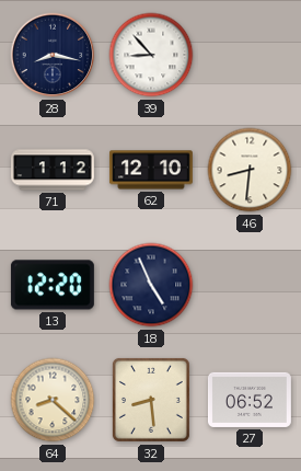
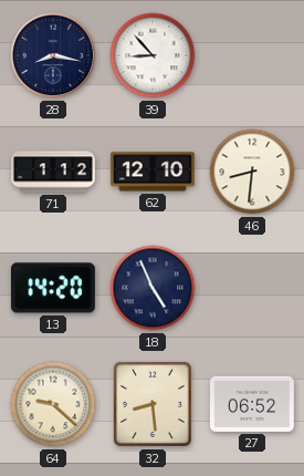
13: 12:20 -> 14:20
64: 8:22 -> 9:22
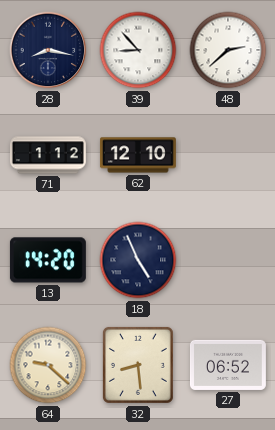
48: none -> 2:38
46: 8:31 -> none
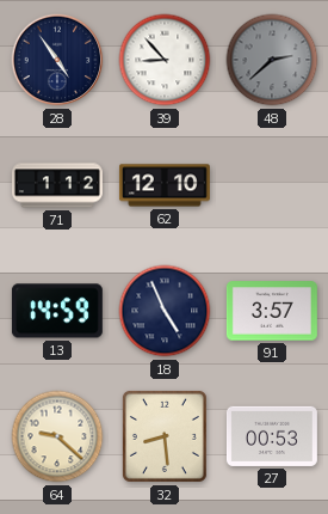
28: 8:17 -> 4:54
48 dial: white -> grey
13: 14:20 -> 14:59
91: none -> 3:57
27: 06:52 -> 00:53
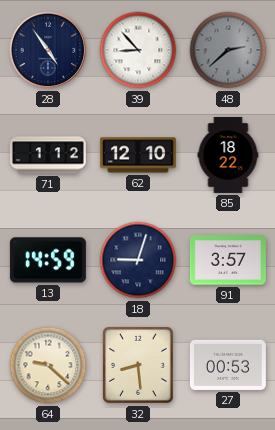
85: none -> 18:22
18: 4:56 -> 9:03
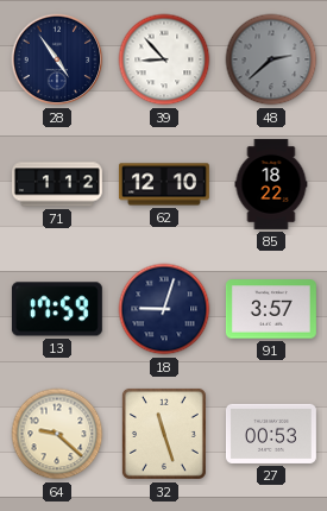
13: 14:59 -> 17:59
32: 8:29 -> 11:27
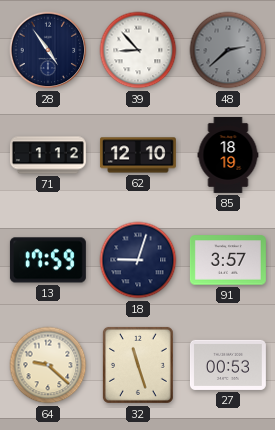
85: 18:22 -> 18:19
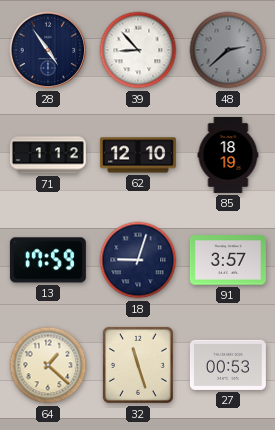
64: 9:22 -> 1:22
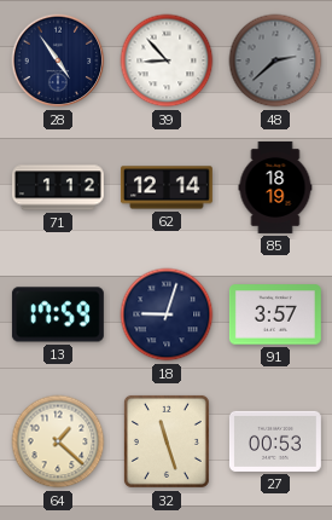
62: 12:10 -> 12:14
